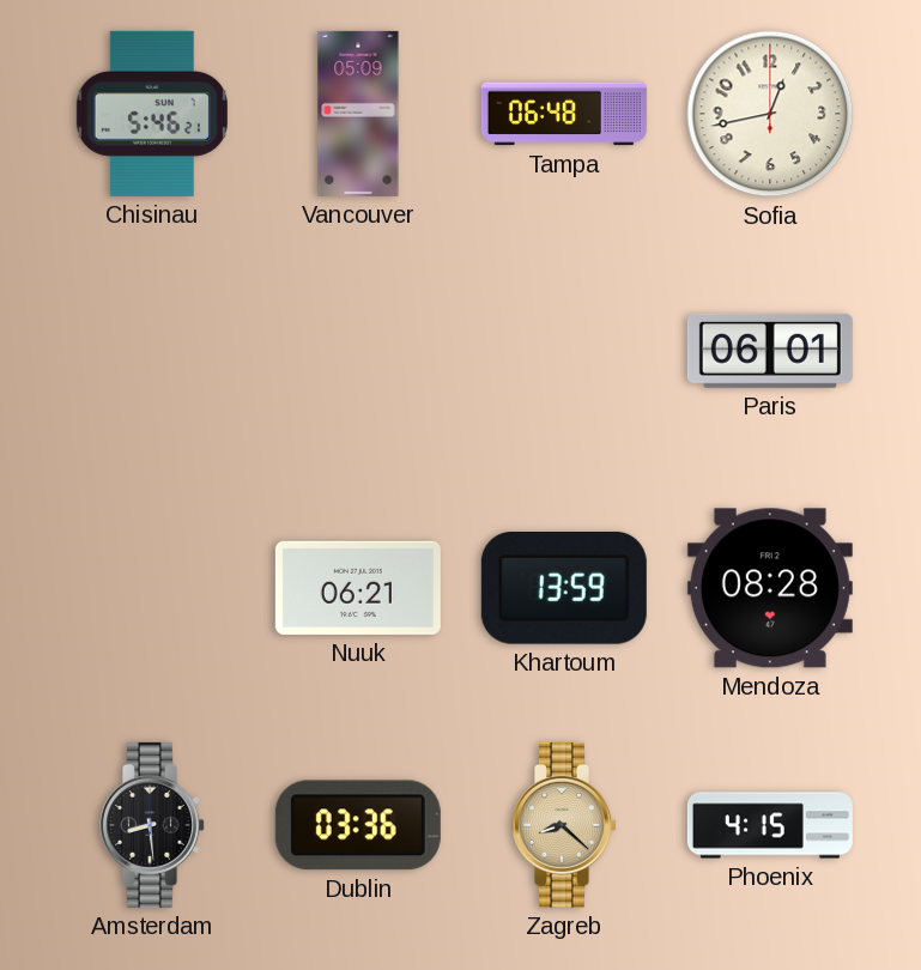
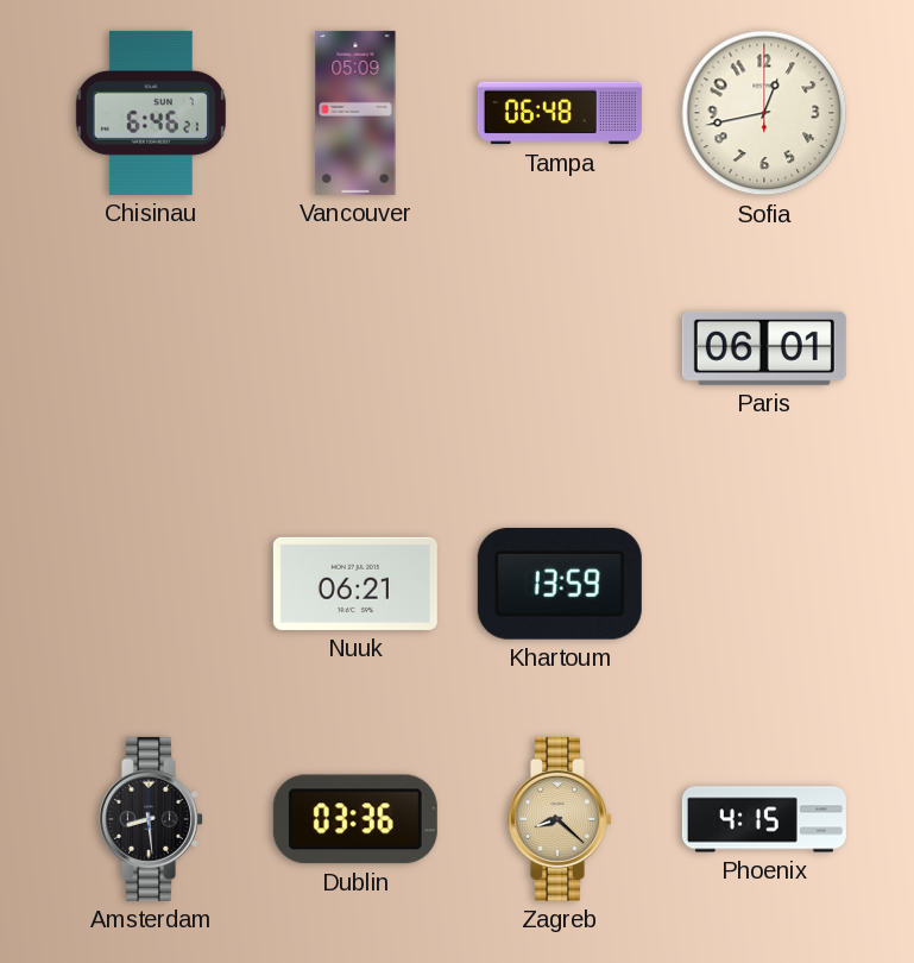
Chisinau: 5:46 -> 6:46
Mendoza: 08:28 -> none
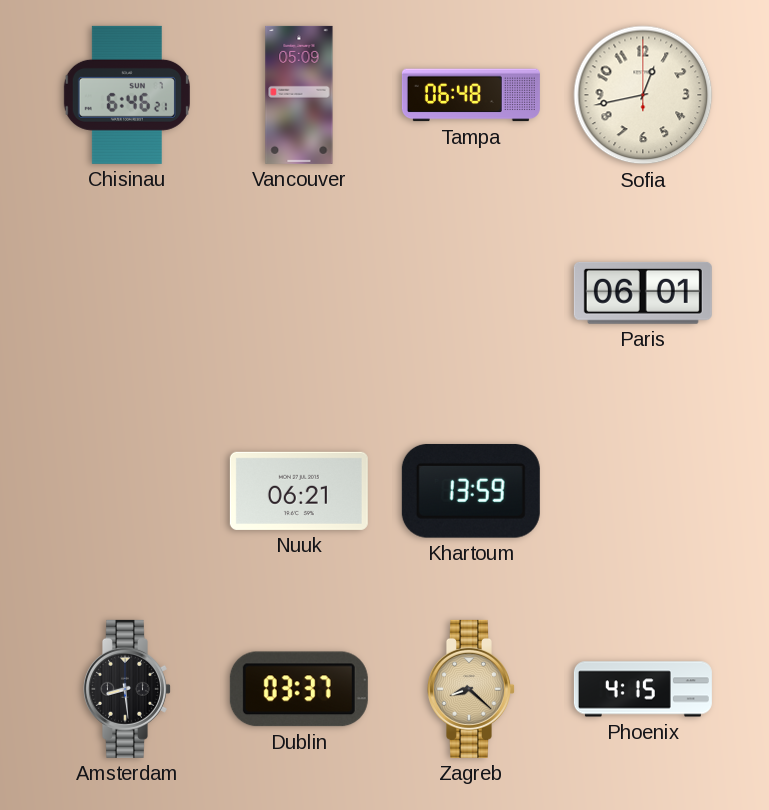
Dublin: 03:36 -> 03:37
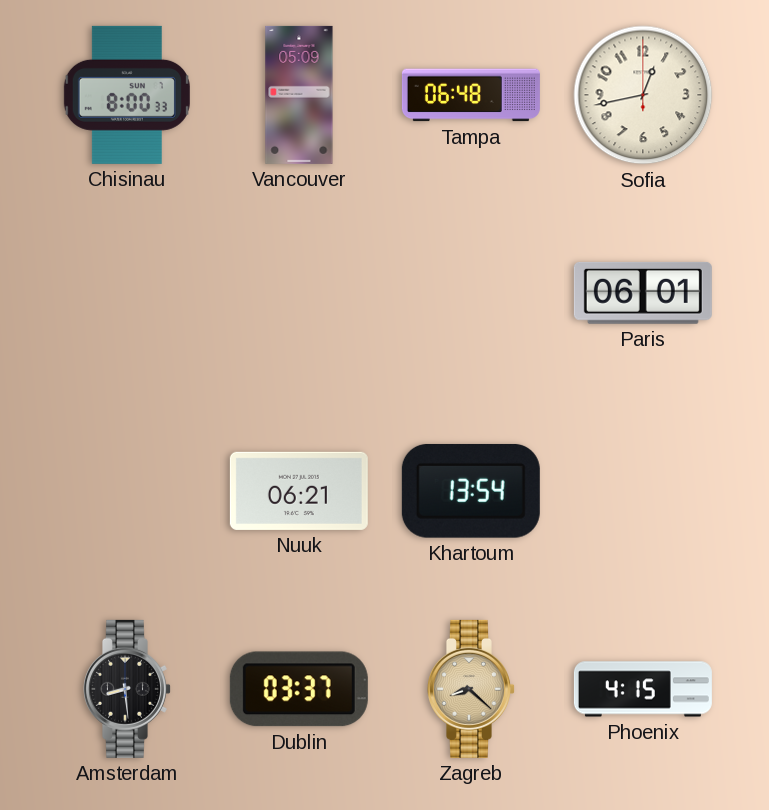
Chisinau: 6:46 -> 8:00
Khartoum: 13:59 -> 13:54
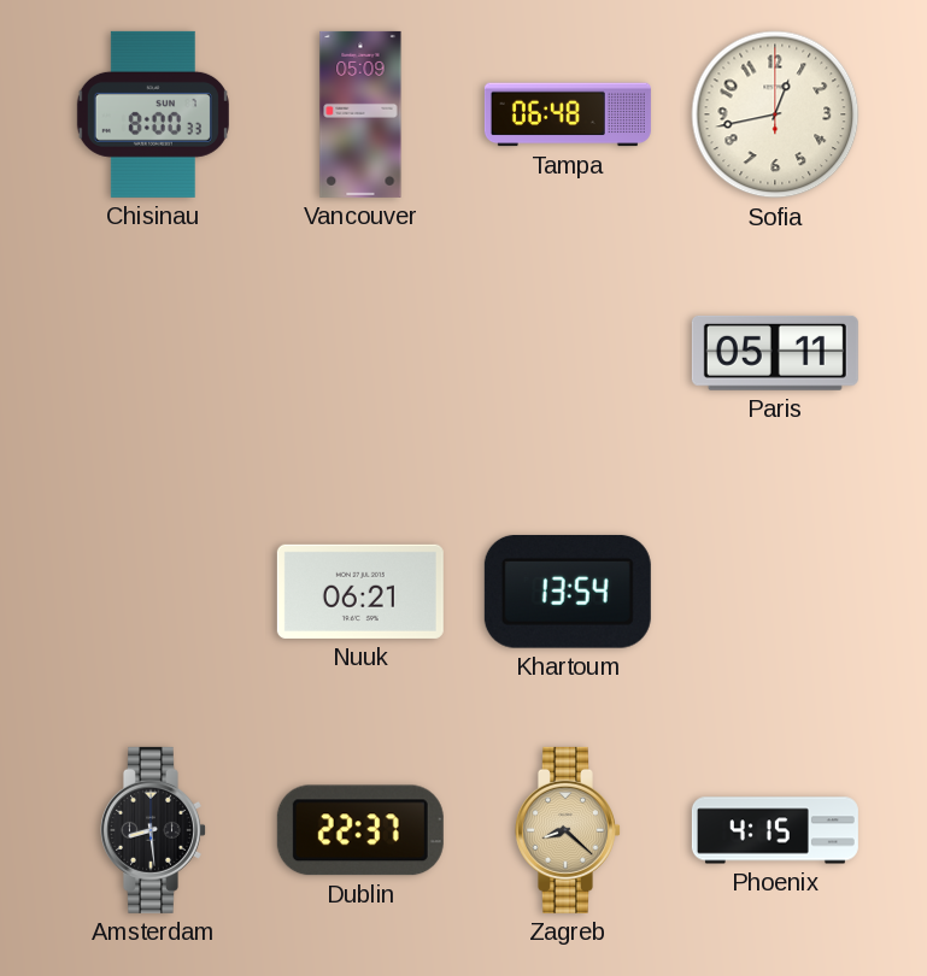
Paris: 06:01 -> 05:11
Dublin: 03:37 -> 22:37
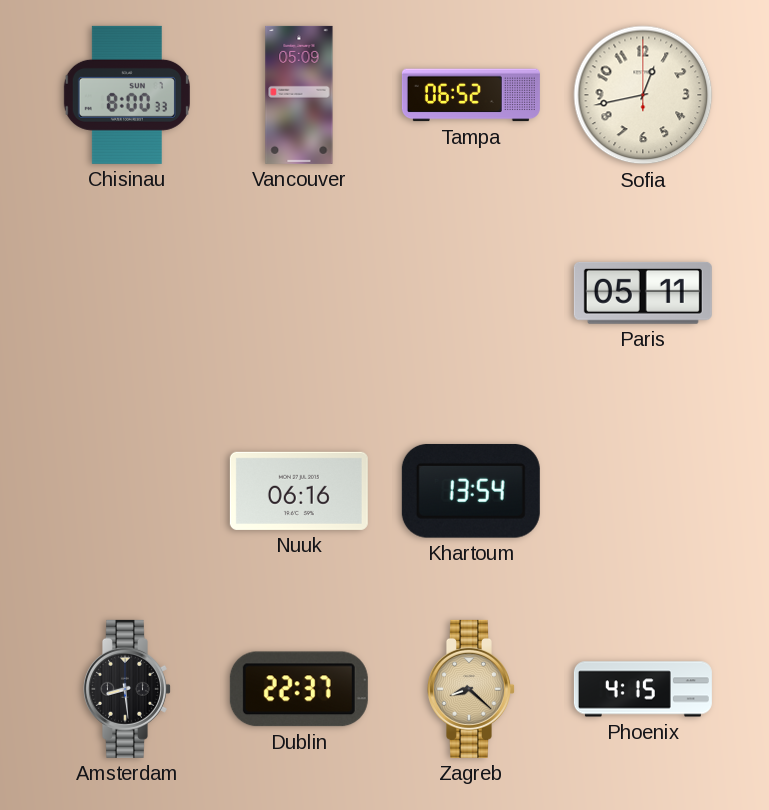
Tampa: 06:48 -> 06:52
Nuuk: 06:21 -> 06:16
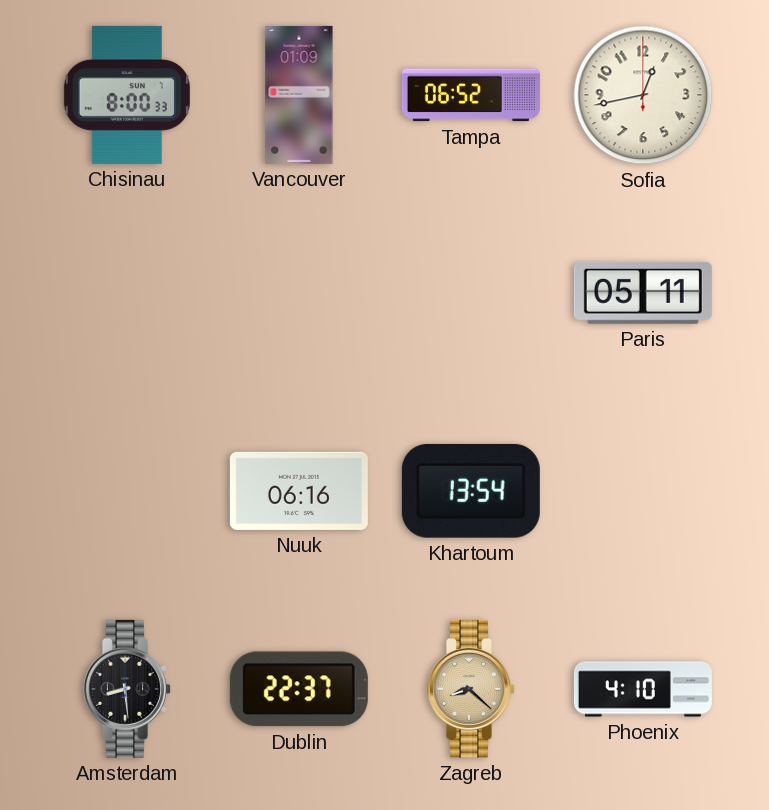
Vancouver: 05:09 -> 01:09
Phoenix: 4:15 -> 4:10
